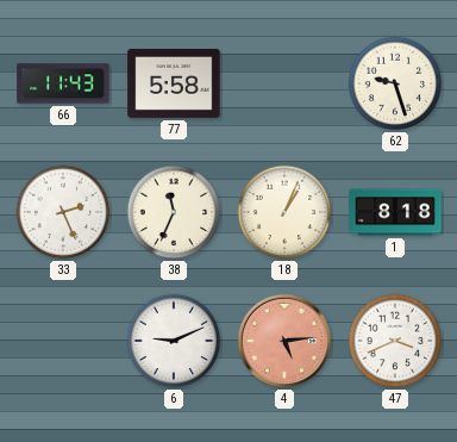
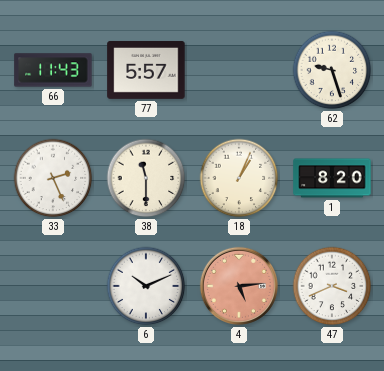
77: 5:58 -> 5:57
38: 11:34 -> 11:30
1: 8:18 -> 8:20
6: 9:11 -> 10:11
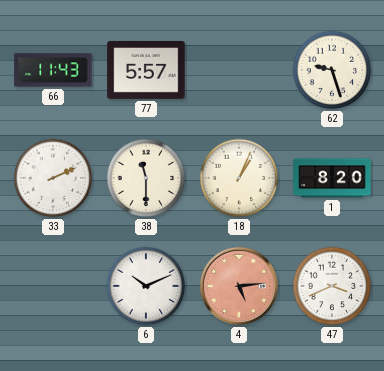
33: 2:26 -> 2:11
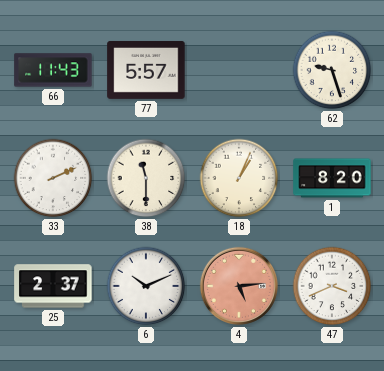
25: none -> 2:37
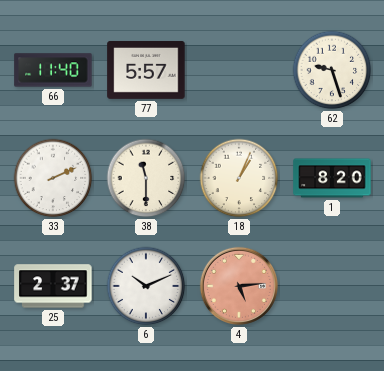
66: 11:43 -> 11:40
47: 3:41 -> none
